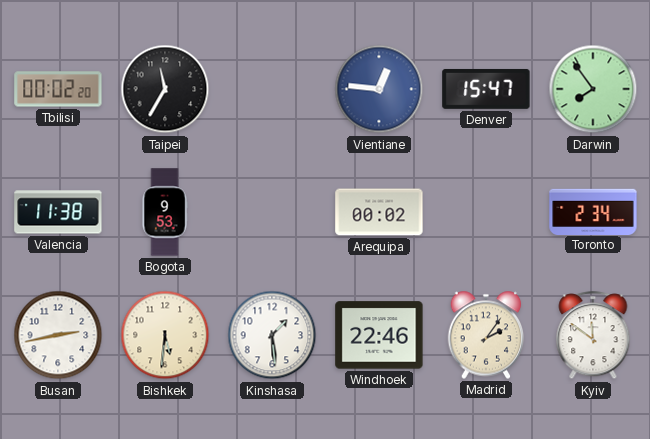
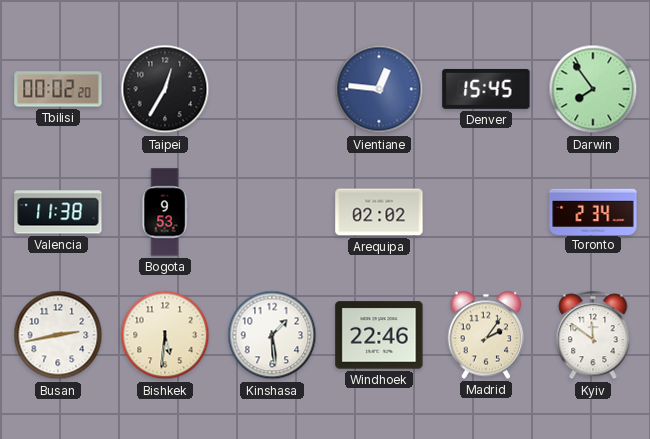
Taipei: 11:35 -> 12:35
Denver: 15:47 -> 15:45
Arequipa: 00:02 -> 02:02
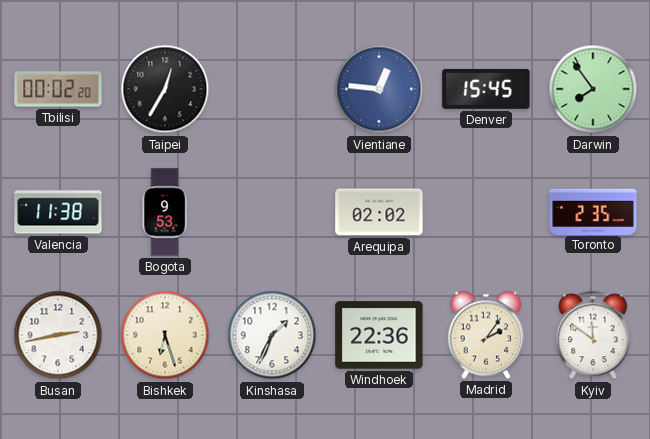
Toronto: 2:34 -> 2:35
Bishkek: 5:31 -> 6:27
Kinshasa: 1:29 -> 1:34
Windhoek: 22:46 -> 22:36
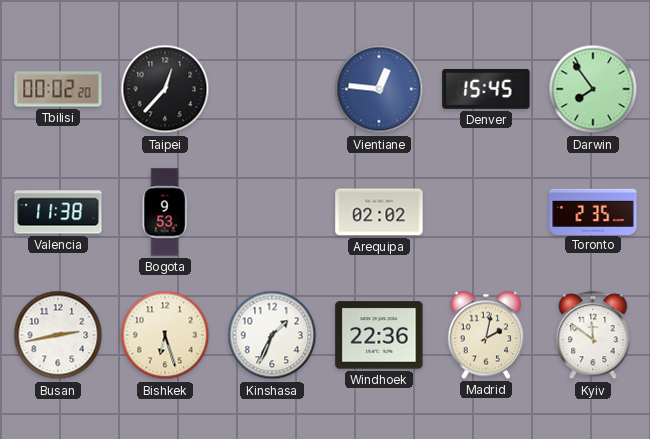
Taipei: 12:35 -> 12:37
Madrid: 2:06 -> 2:02
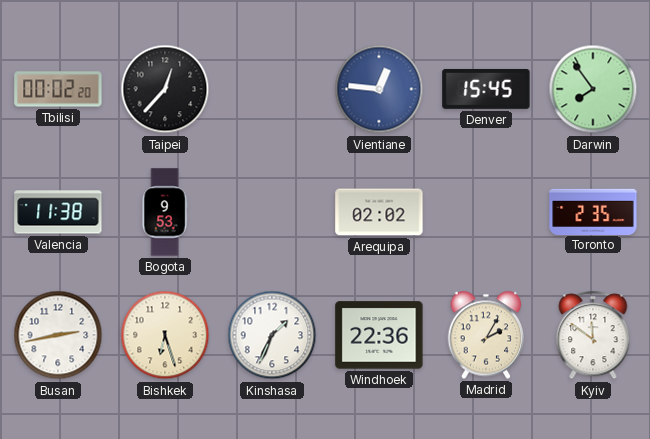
Madrid: 2:02 -> 2:05
